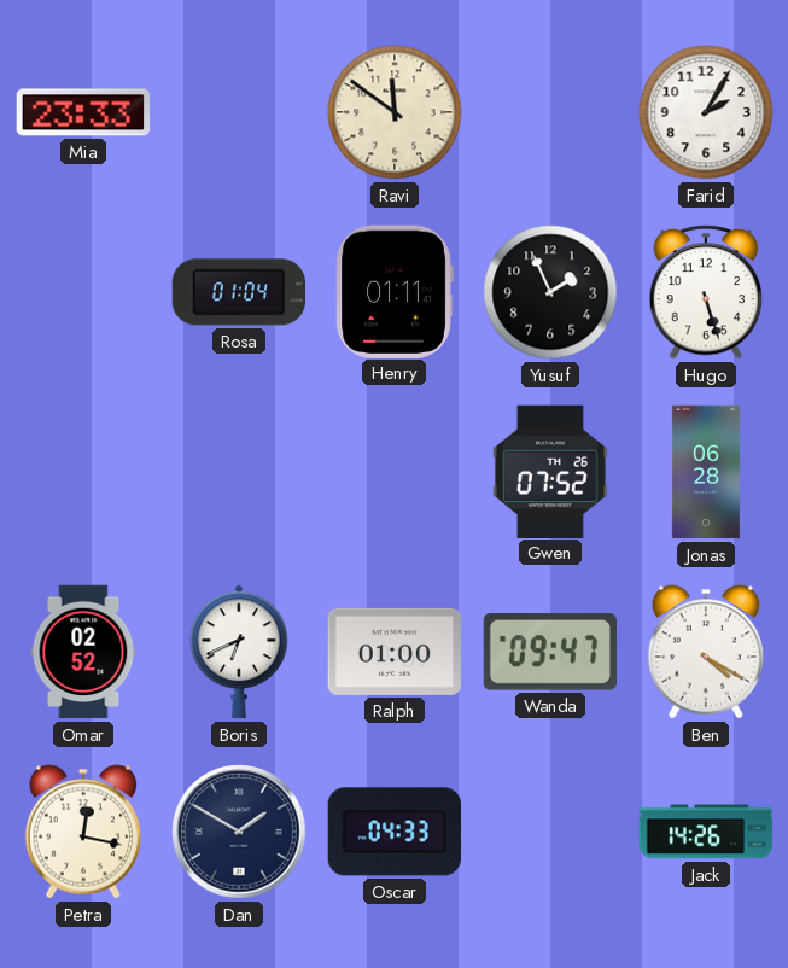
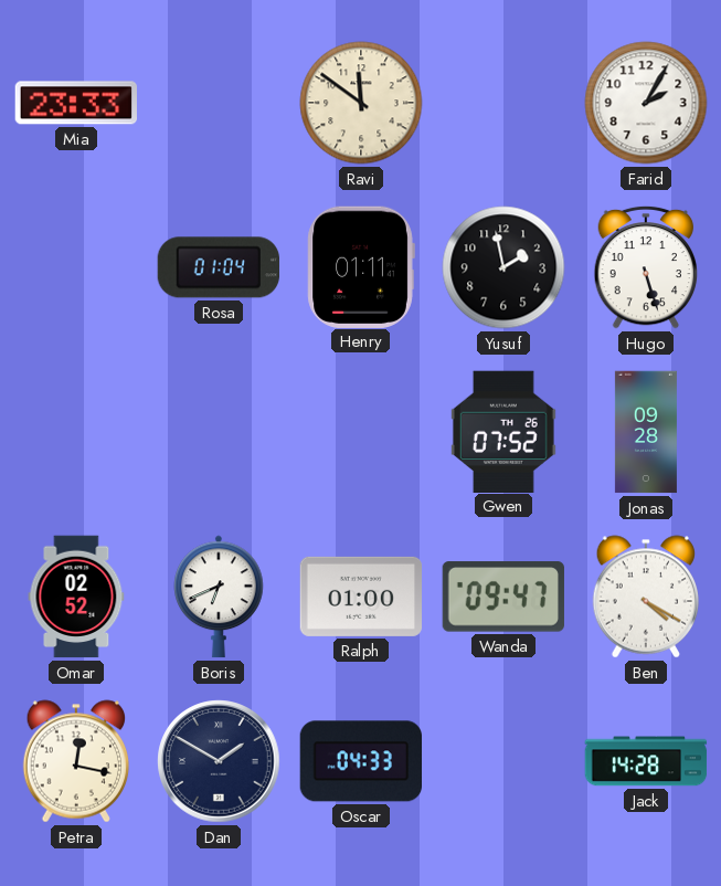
Yusuf: 1:56 -> 1:58
Jonas: 06:28 -> 09:28
Jack: 14:26 -> 14:28
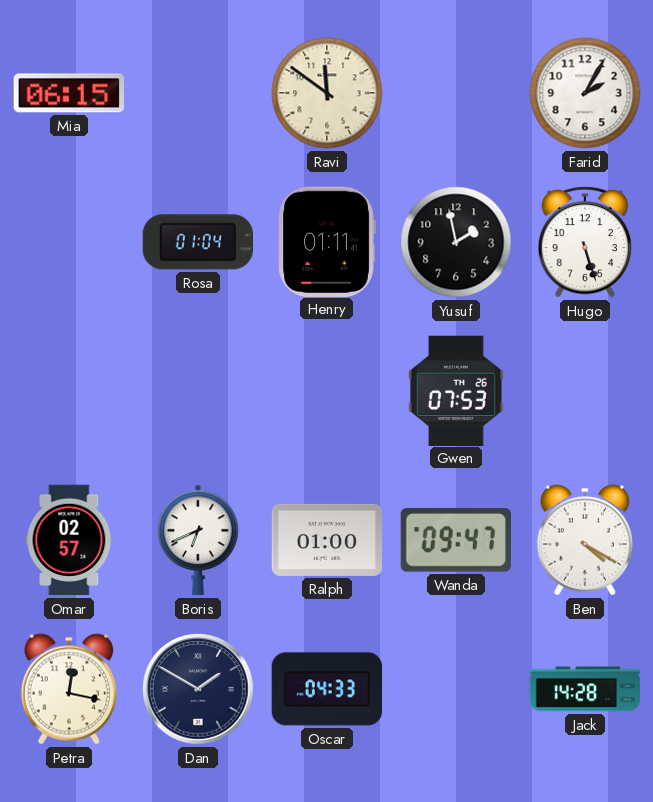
Mia: 23:33 -> 06:15
Gwen: 07:52 -> 07:53
Jonas: 09:28 -> none
Omar: 02:52 -> 02:57
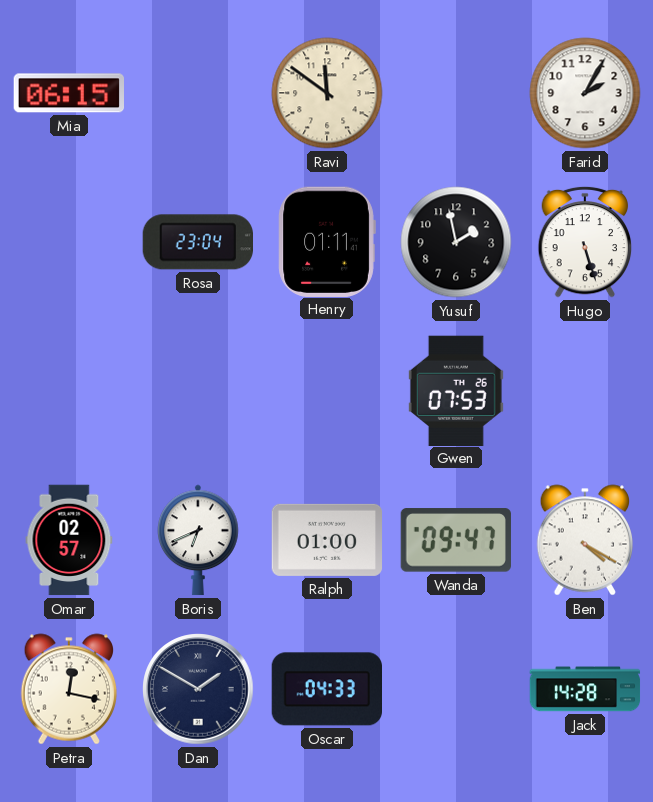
Rosa: 01:04 -> 23:04
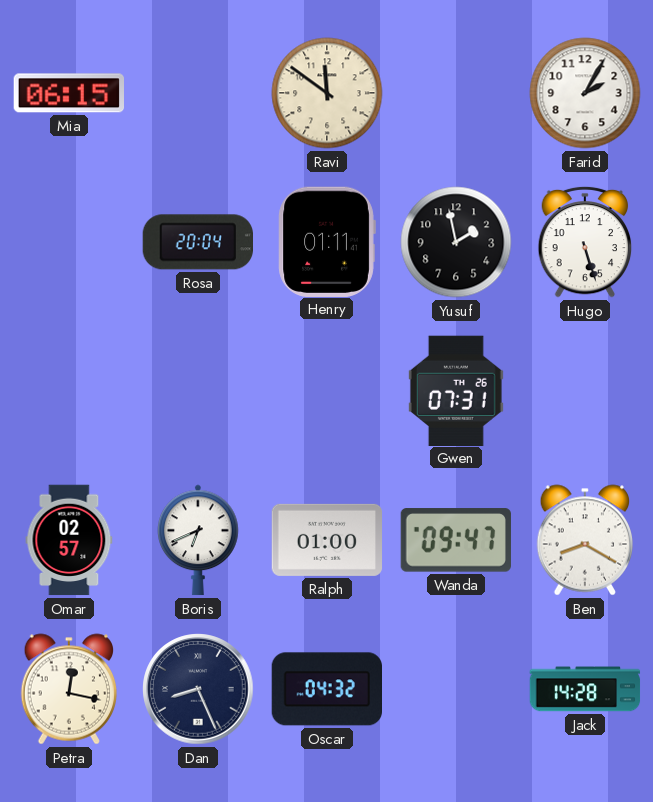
Rosa: 23:04 -> 20:04
Gwen: 07:53 -> 07:31
Ben: 4:20 -> 8:20
Dan: 1:50 -> 8:26
Oscar: 04:33 -> 04:32
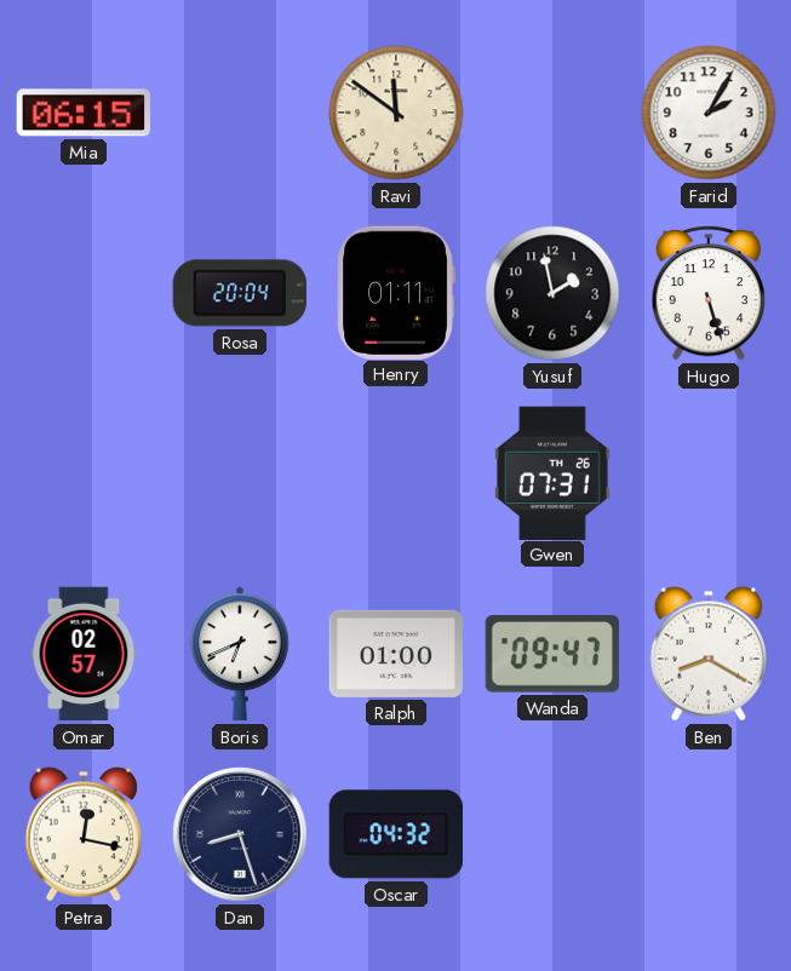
Dan: 8:26 -> 8:27
Jack: 14:28 -> none
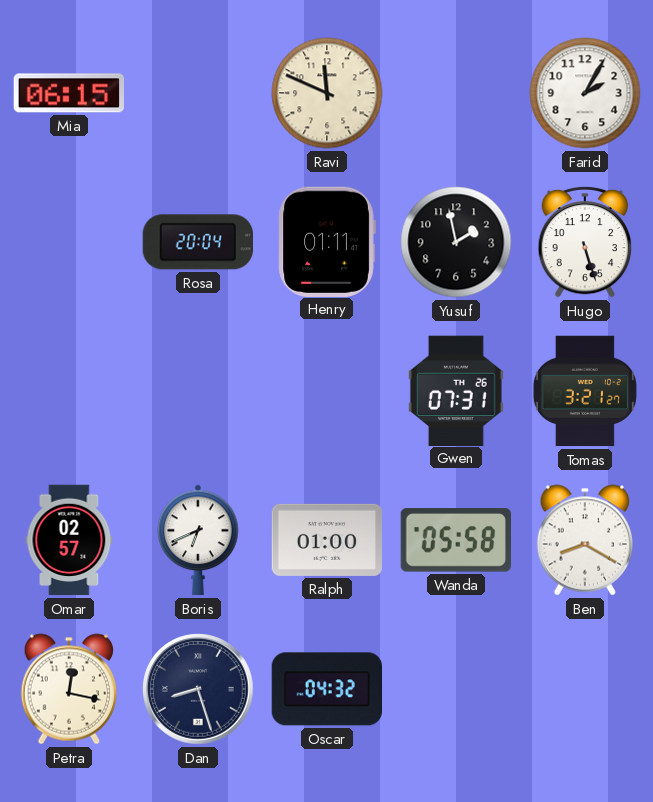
Ravi: 11:51 -> 11:49
Tomas: none -> 3:21
Wanda: 09:47 -> 05:58
